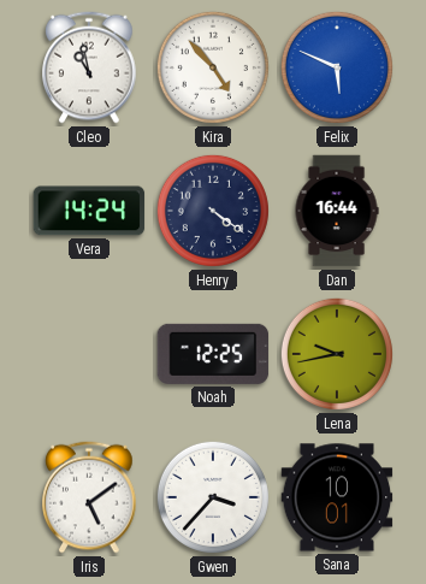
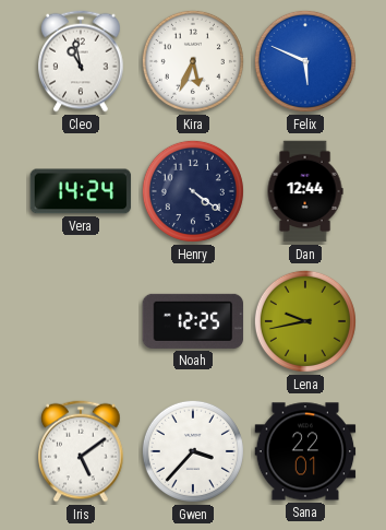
Kira: 4:53 -> 5:34
Dan: 16:44 -> 12:44
Sana: 10:01 -> 22:01
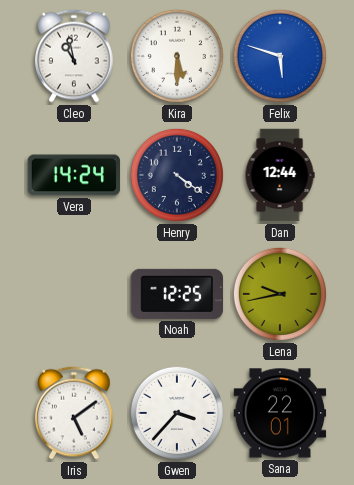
Kira: 5:34 -> 5:30
Felix: 5:49 -> 5:48
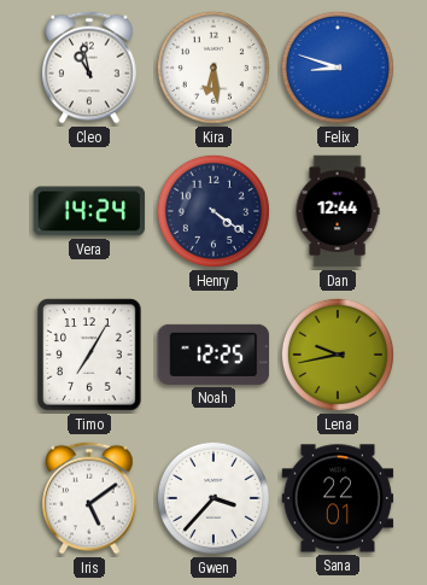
Kira: 5:30 -> 6:29
Felix: 5:48 -> 8:48
Timo: none -> 7:05
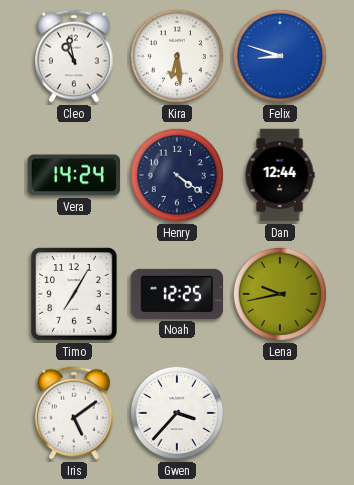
Sana: 22:01 -> none
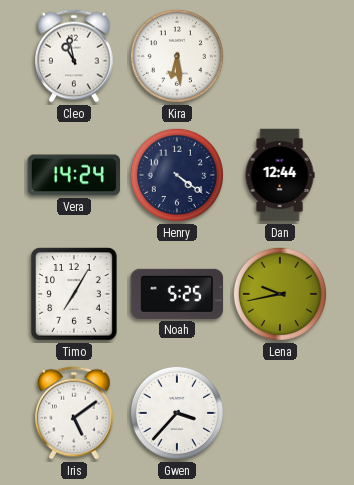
Felix: 8:48 -> none
Noah: 12:25 -> 5:25
